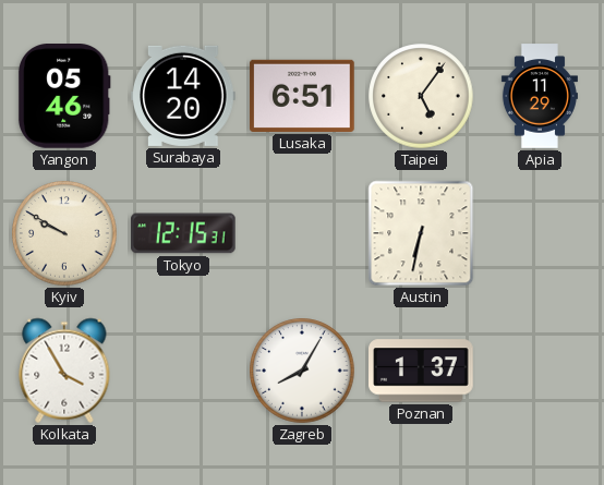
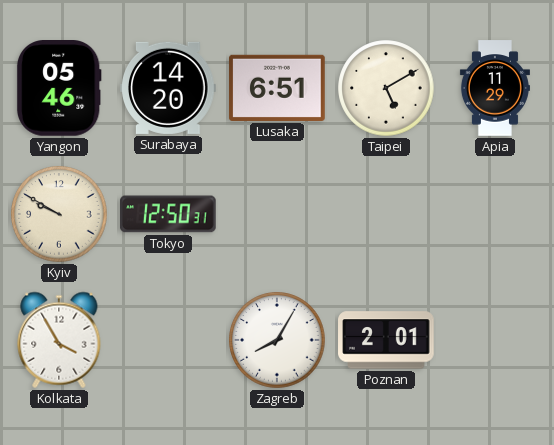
Taipei: 5:06 -> 5:10
Tokyo: 12:15 -> 12:50
Austin: 6:32 -> none
Poznan: 1:37 -> 2:01
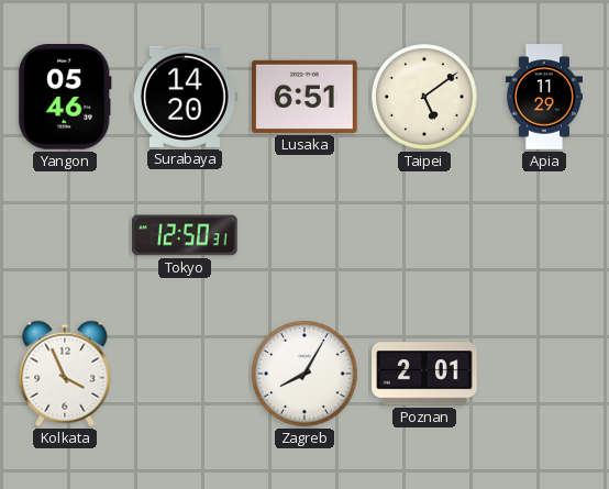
Taipei: 5:10 -> 5:09
Kyiv: 9:50 -> none
Kolkata: 3:55 -> 3:56
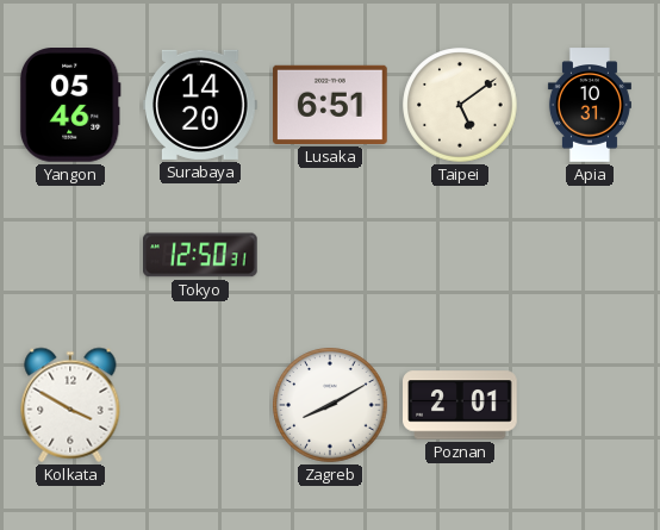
Apia: 11:29 -> 10:31
Kolkata: 3:56 -> 3:50
Zagreb: 8:05 -> 8:10
